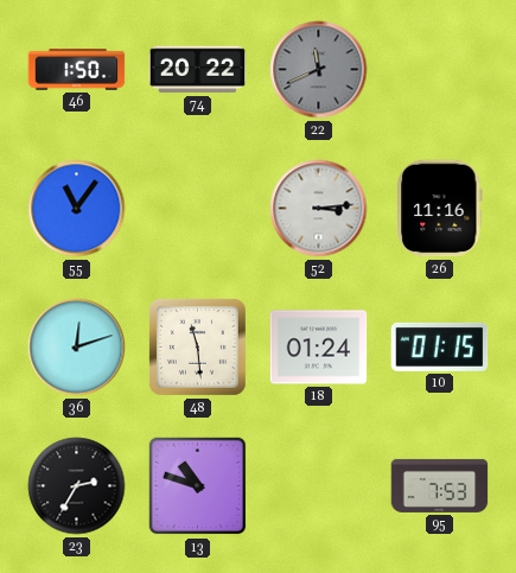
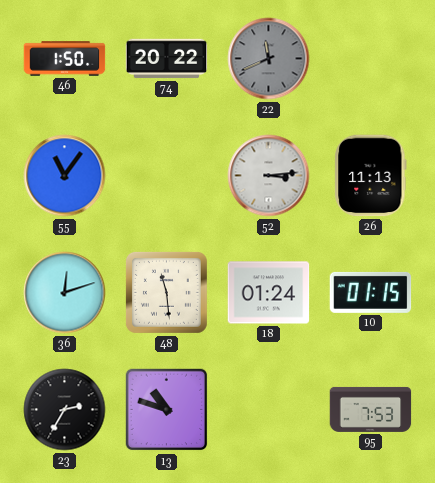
26: 11:16 -> 11:13
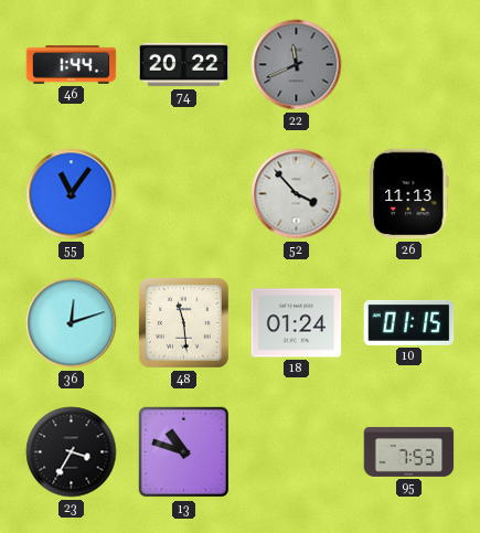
46: 1:50 -> 1:44
52: 3:14 -> 3:53
23: 2:35 -> 3:35
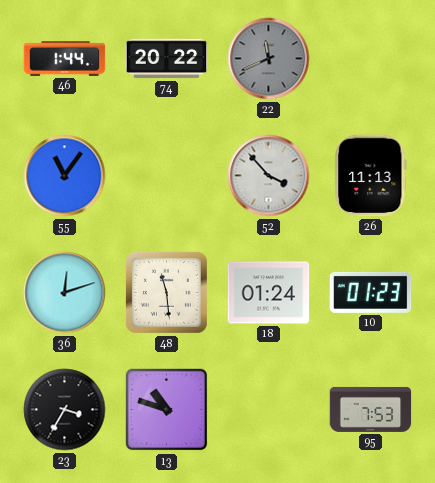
10: 01:15 -> 01:23
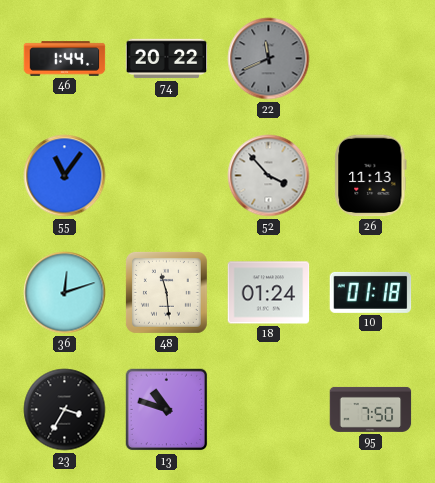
10: 01:23 -> 01:18
95: 7:53 -> 7:50
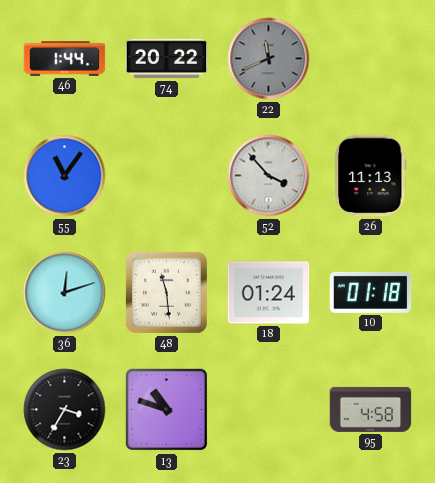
95: 7:50 -> 4:58
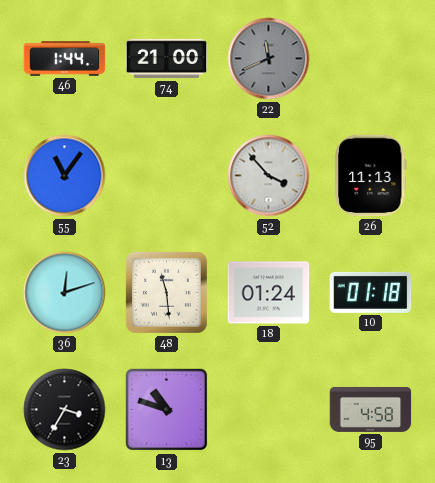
74: 20:22 -> 21:00
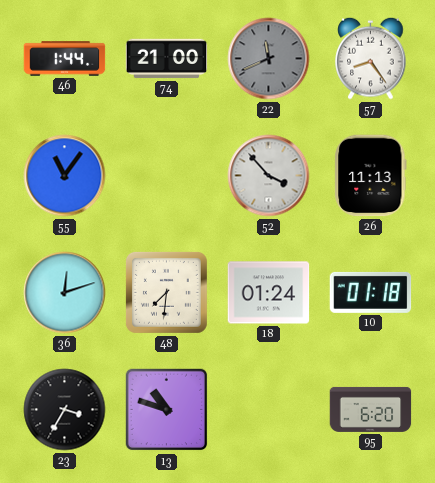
57: none -> 8:24
48: 11:29 -> 7:31
95: 4:58 -> 6:20
